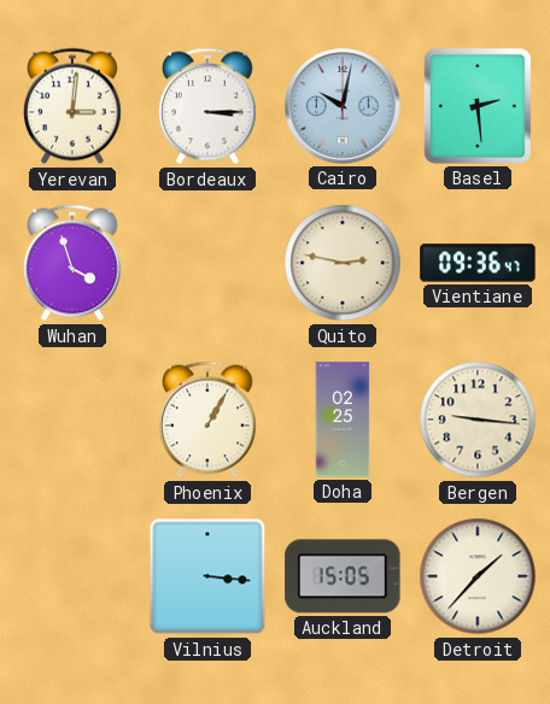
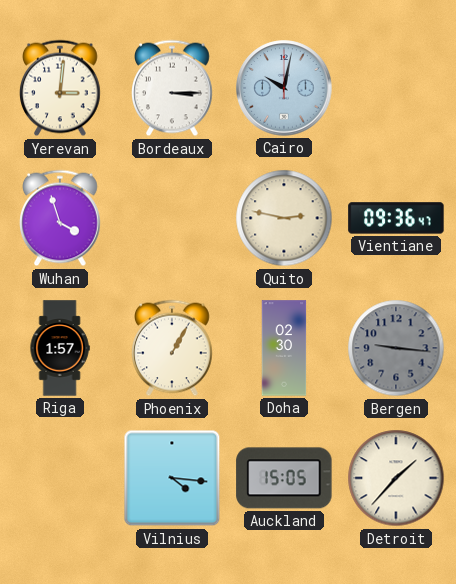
Basel: 2:29 -> none
Riga: none -> 1:57
Doha: 02:25 -> 02:30
Bergen dial: cream -> grey
Vilnius: 3:16 -> 4:16
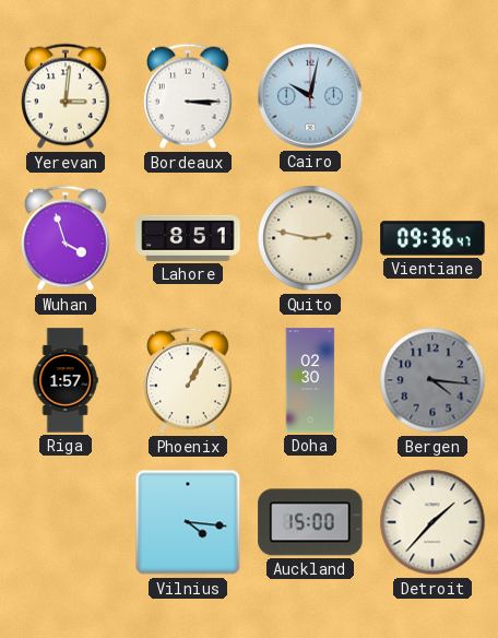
Lahore: none -> 8:51
Bergen: 9:16 -> 4:16
Auckland: 15:05 -> 15:00
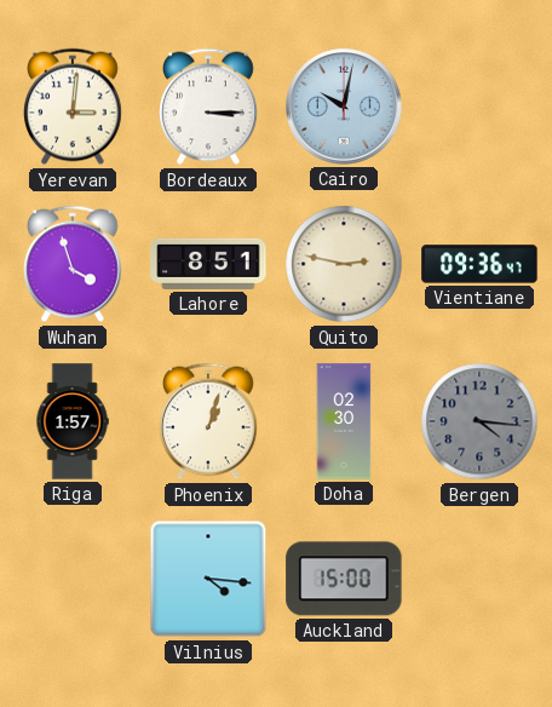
Phoenix: 1:05 -> 1:03
Detroit: 1:37 -> none
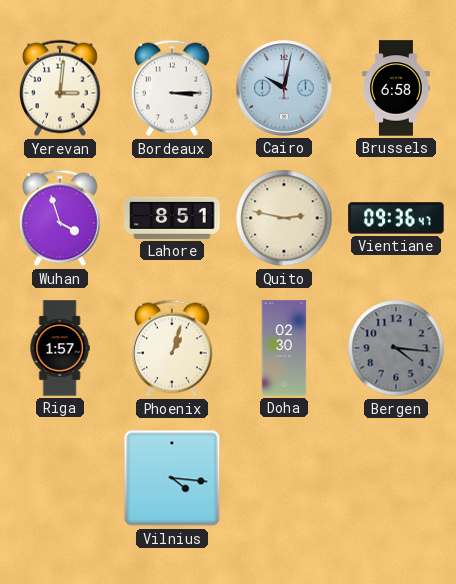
Brussels: none -> 6:58
Auckland: 15:00 -> none
